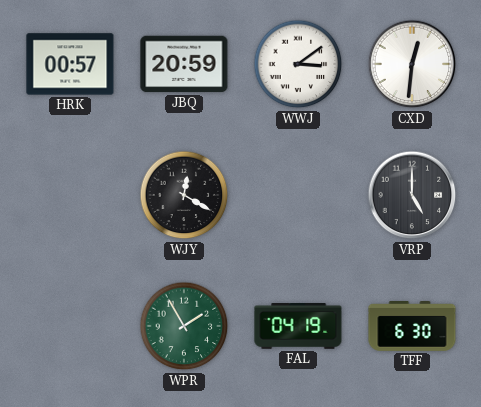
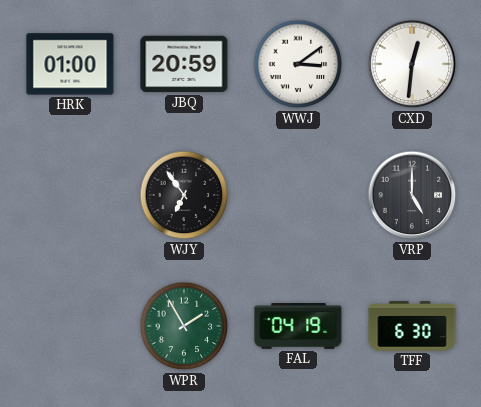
HRK: 00:57 -> 01:00
WJY: 12:20 -> 6:54
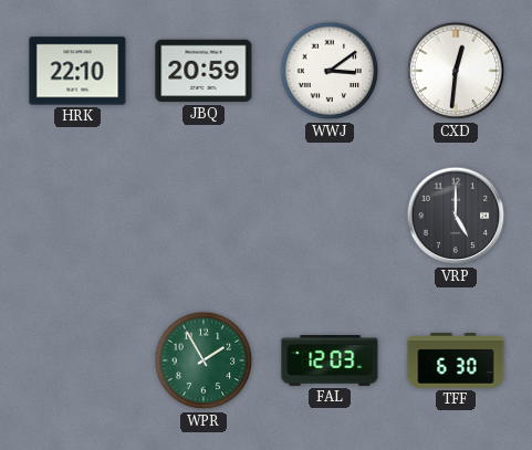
HRK: 01:00 -> 22:10
WJY: 6:54 -> none
FAL: 04:19 -> 12:03
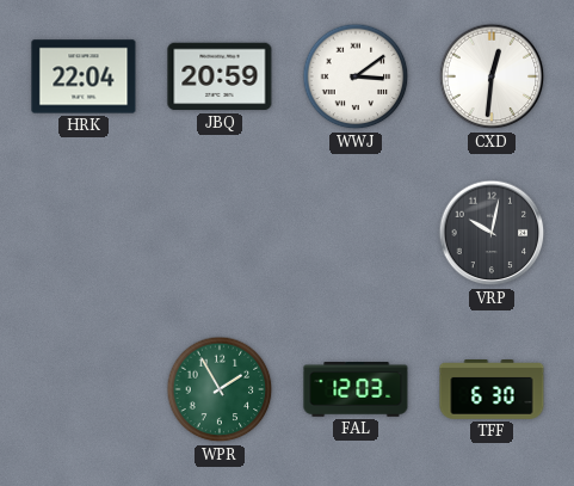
HRK: 22:10 -> 22:04
VRP: 5:00 -> 10:02
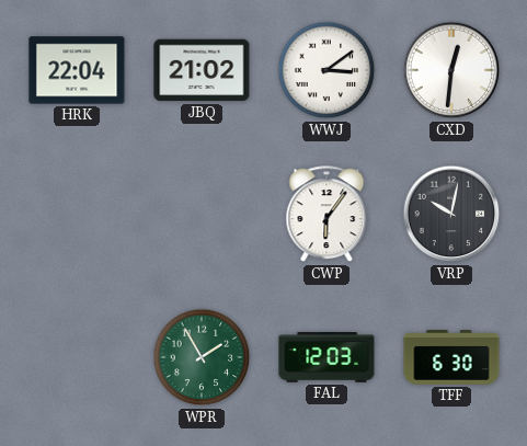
JBQ: 20:59 -> 21:02
CWP: none -> 6:06
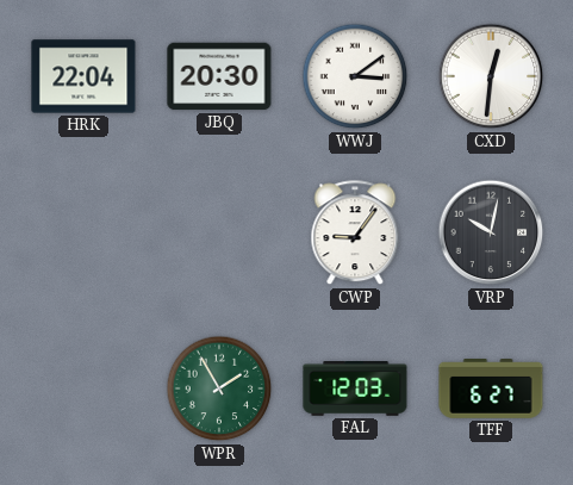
JBQ: 21:02 -> 20:30
CWP: 6:06 -> 9:06
TFF: 6:30 -> 6:27
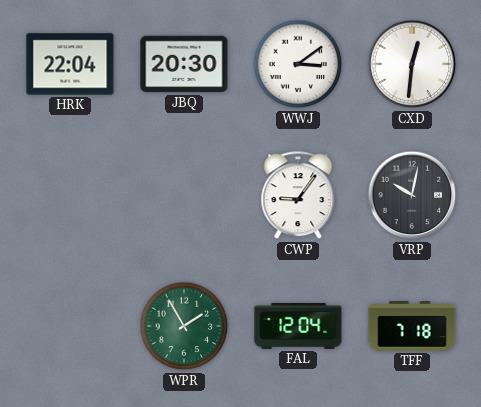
FAL: 12:03 -> 12:04
TFF: 6:27 -> 7:18
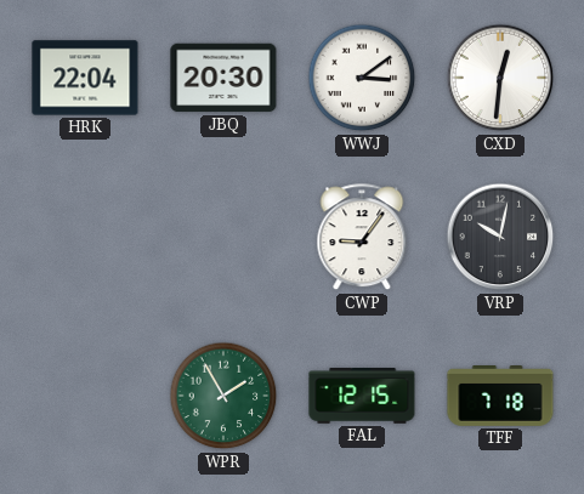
FAL: 12:04 -> 12:15
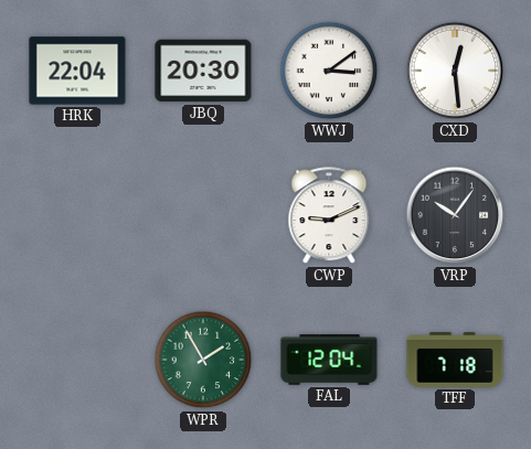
CXD: 12:31 -> 12:29
CWP: 9:06 -> 9:11
VRP: 10:02 -> 10:06
FAL: 12:15 -> 12:04
